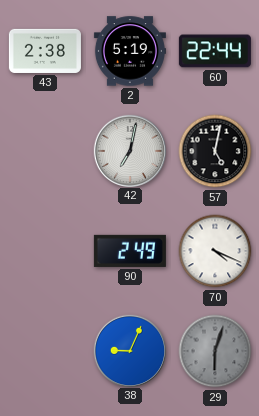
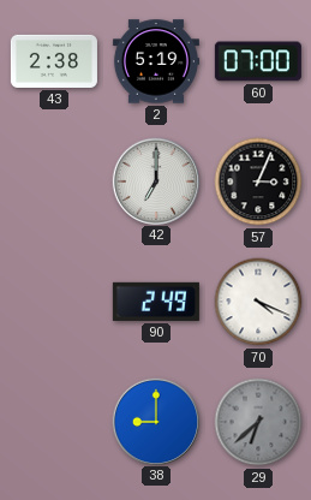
60: 22:44 -> 07:00
42: 7:02 -> 7:00
57: 5:02 -> 3:04
38: 9:04 -> 9:00
29: 6:03 -> 6:38
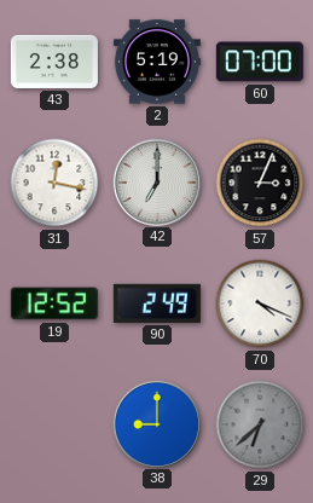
31: none -> 12:17
19: none -> 12:52
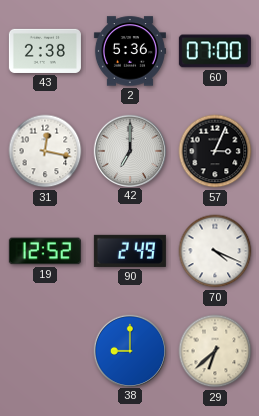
2: 5:19 -> 5:36
29 dial: grey -> cream
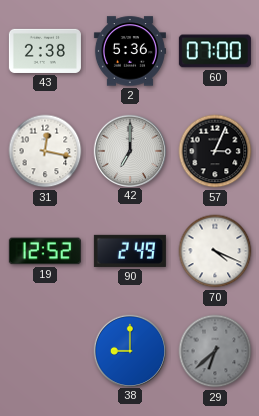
29 dial: cream -> grey
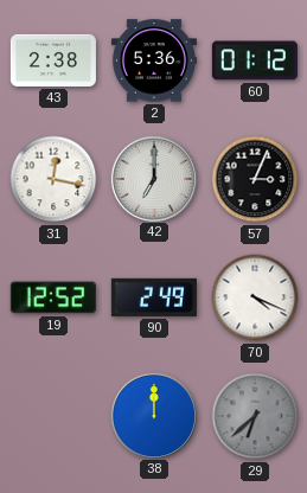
60: 07:00 -> 01:12
38: 9:00 -> 12:00
